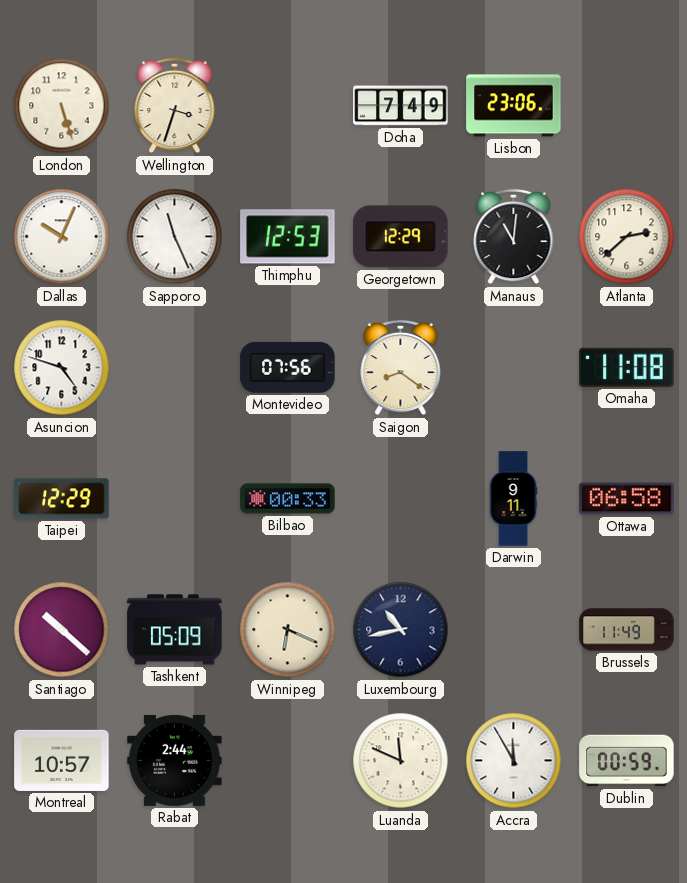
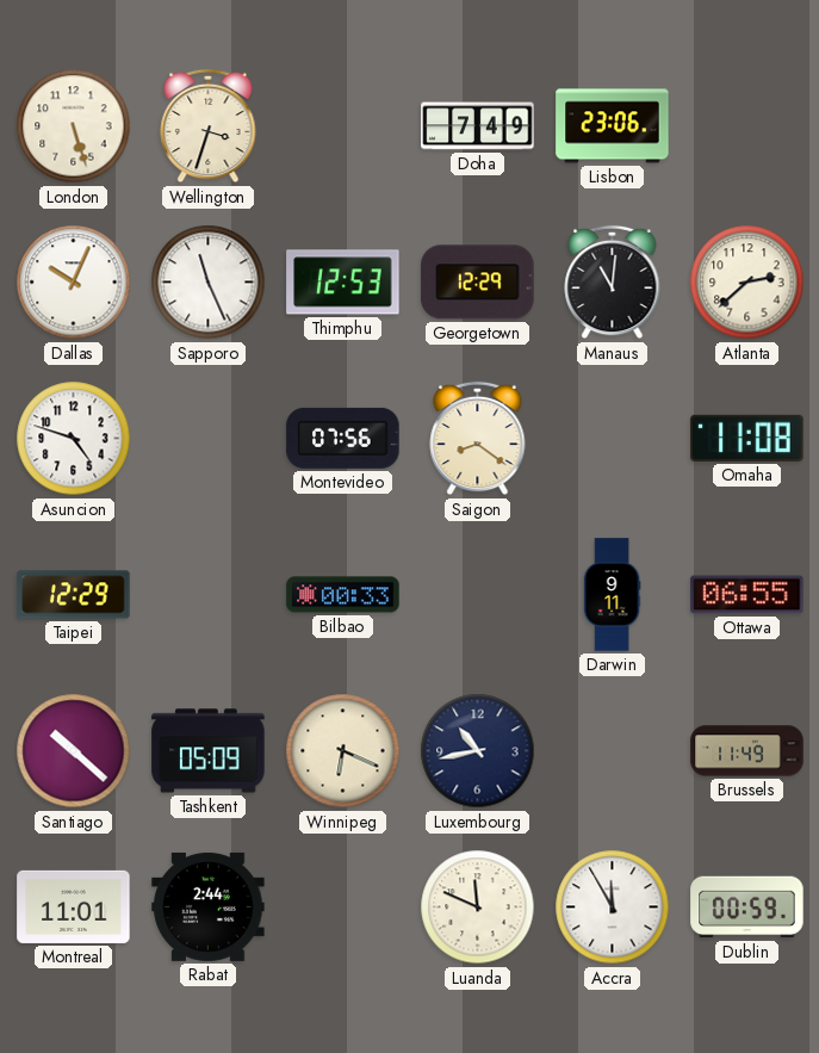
Ottawa: 06:58 -> 06:55
Montreal: 10:57 -> 11:01
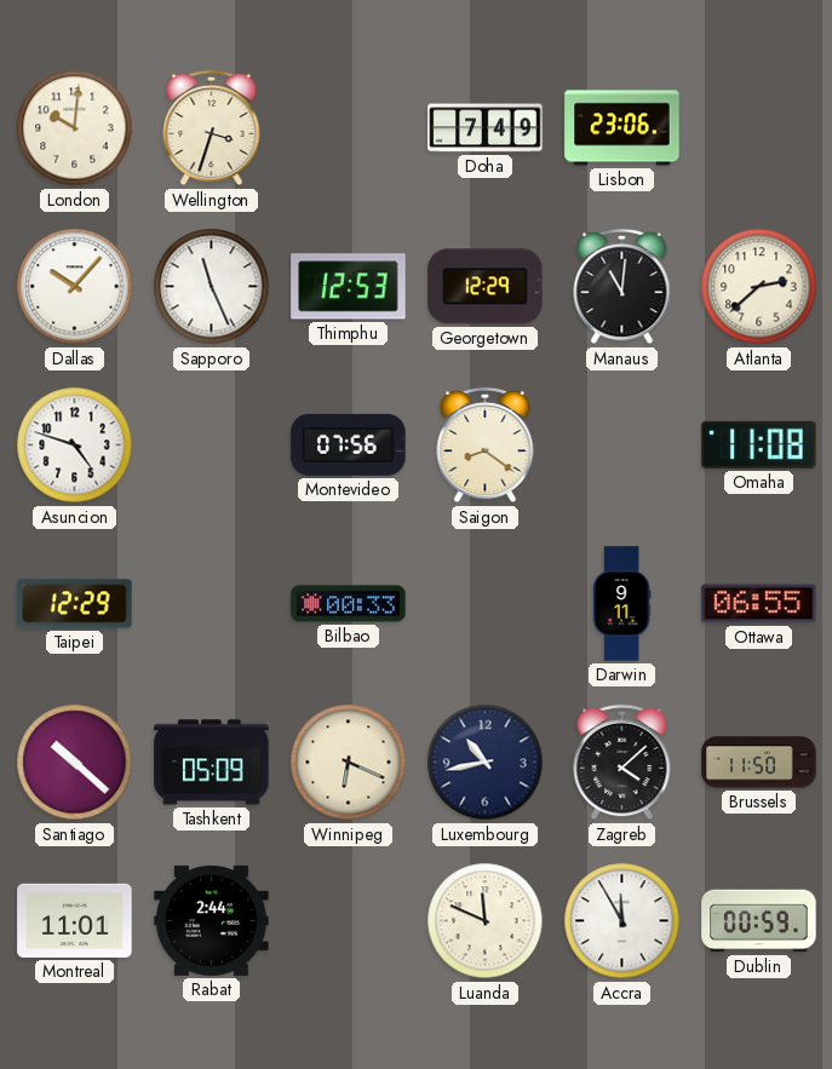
London: 5:27 -> 10:01
Dallas: 10:04 -> 10:07
Zagreb: none -> 4:08
Brussels: 11:49 -> 11:50
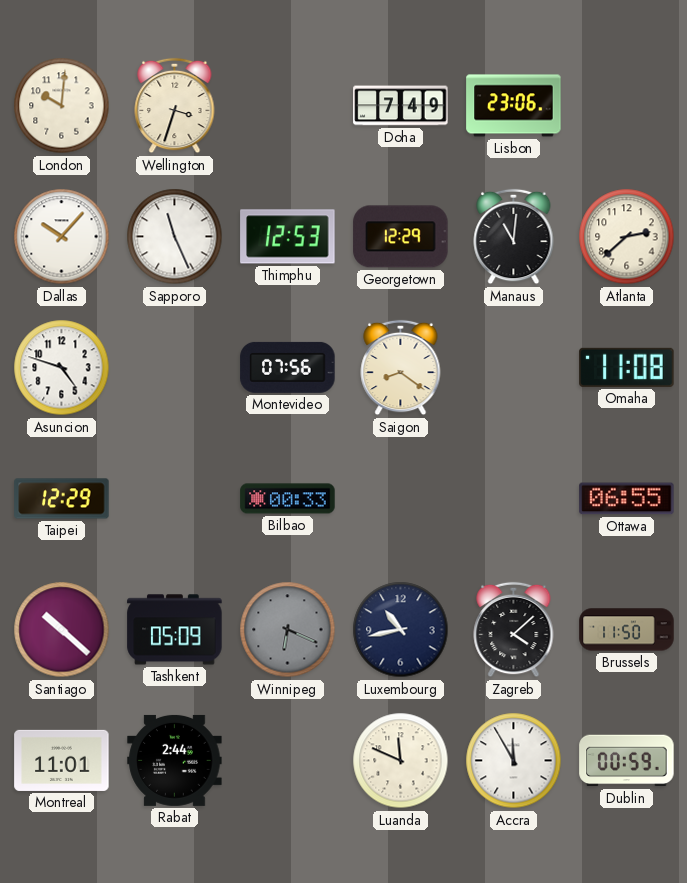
Darwin: 9:11 -> none
Winnipeg dial: cream -> grey
